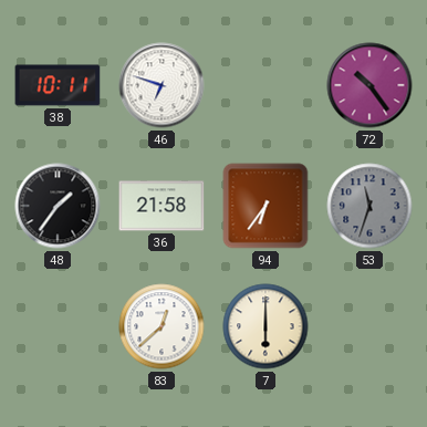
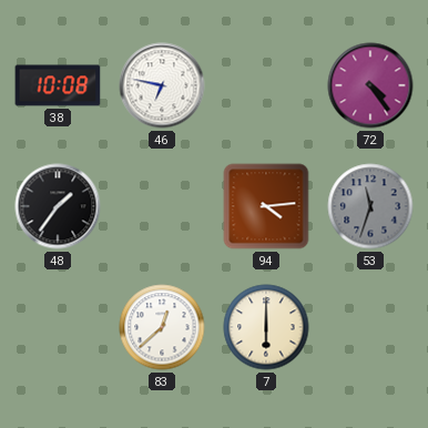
38: 10:11 -> 10:08
46: 6:48 -> 6:47
72: 10:24 -> 4:24
36: 21:58 -> none
94: 6:36 -> 4:14
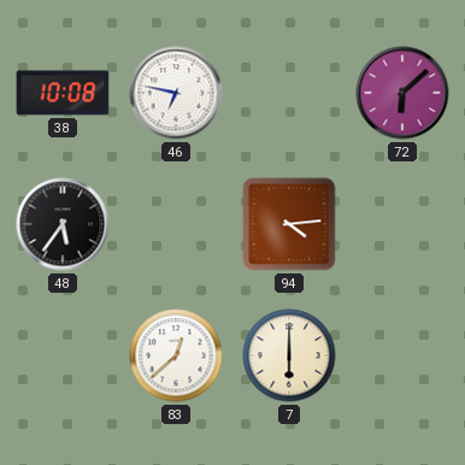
72: 4:24 -> 6:08
48: 1:36 -> 5:36
53: 11:33 -> none
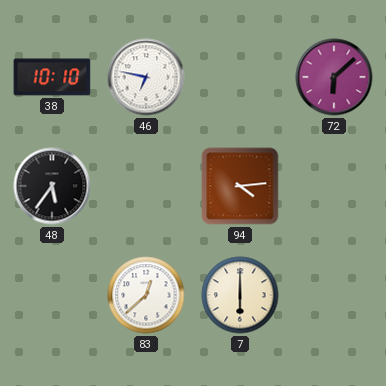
38: 10:08 -> 10:10
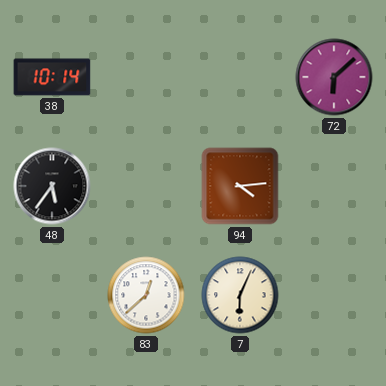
38: 10:10 -> 10:14
46: 6:47 -> none
7: 6:00 -> 6:04
